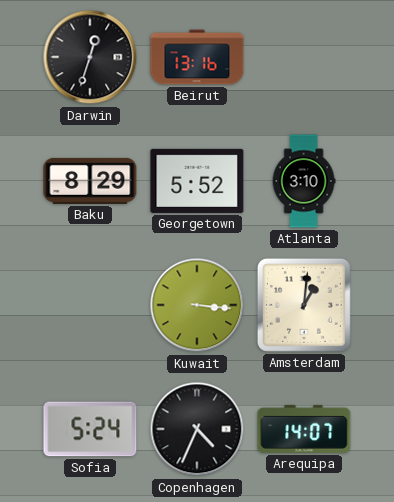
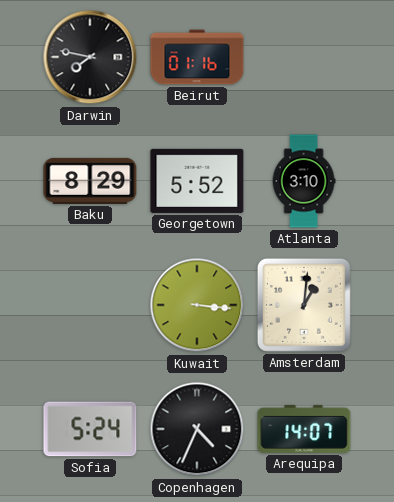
Darwin: 12:33 -> 7:47
Beirut: 13:16 -> 01:16
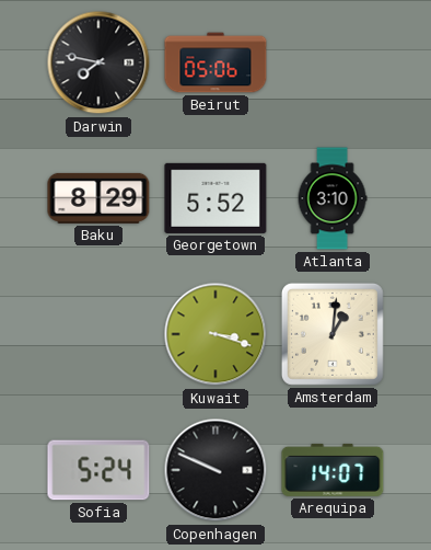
Beirut: 01:16 -> 05:06
Kuwait: 3:16 -> 3:18
Copenhagen: 4:34 -> 9:49
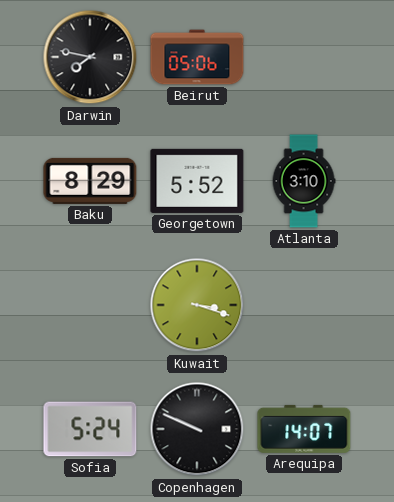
Amsterdam: 1:01 -> none
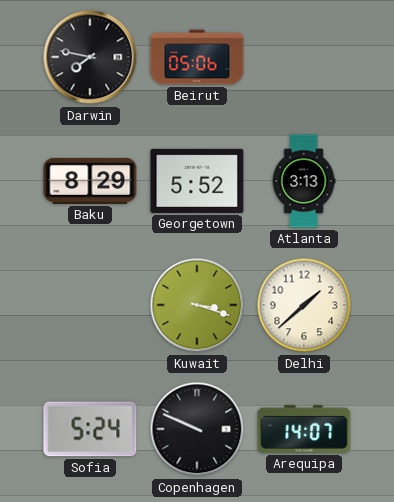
Atlanta: 3:10 -> 3:13
Delhi: none -> 1:38
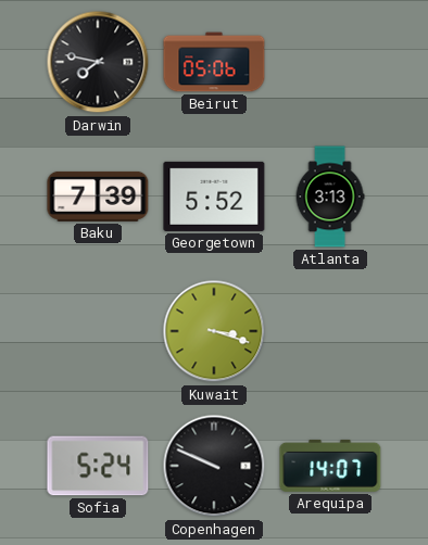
Baku: 8:29 -> 7:39
Delhi: 1:38 -> none
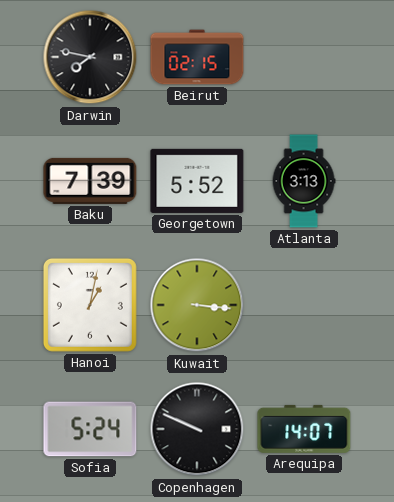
Beirut: 05:06 -> 02:15
Hanoi: none -> 1:02
Kuwait: 3:18 -> 3:16
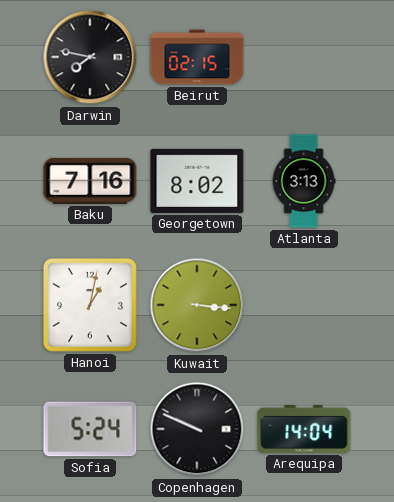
Baku: 7:39 -> 7:16
Georgetown: 5:52 -> 8:02
Arequipa: 14:07 -> 14:04
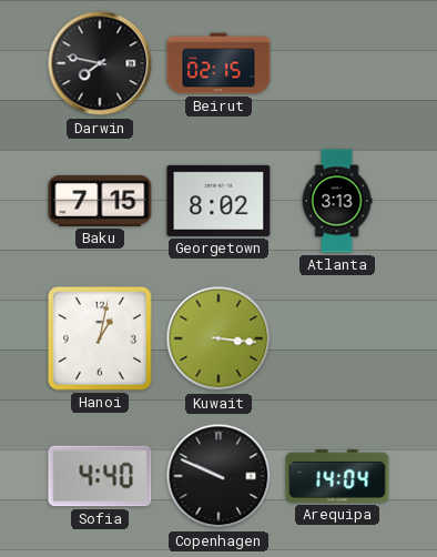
Baku: 7:16 -> 7:15
Sofia: 5:24 -> 4:40
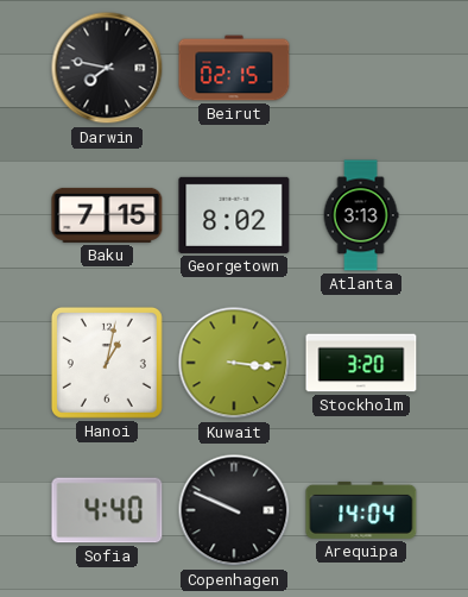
Stockholm: none -> 3:20
